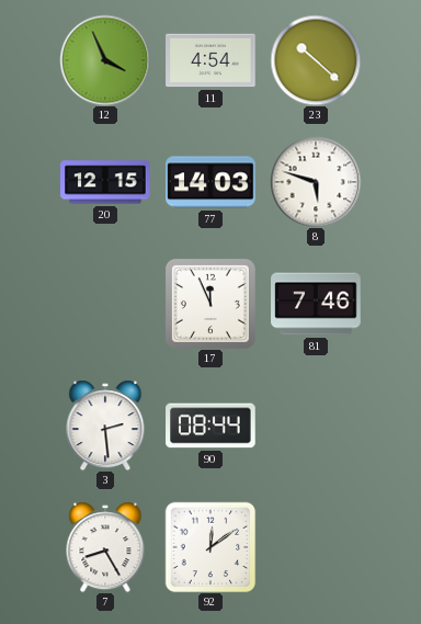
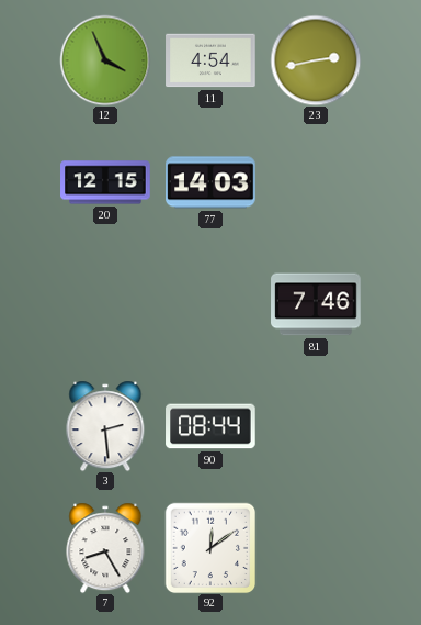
23: 10:22 -> 2:43
8: 5:48 -> none
17: 11:56 -> none
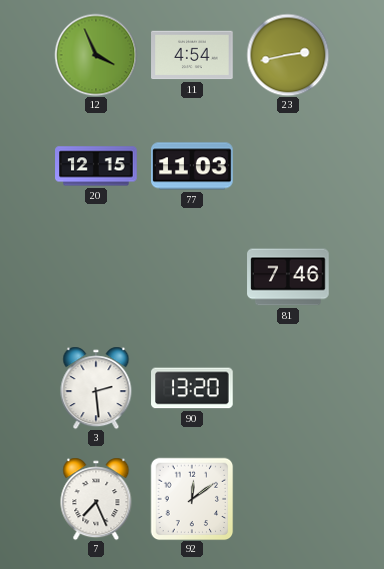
77: 14:03 -> 11:03
90: 08:44 -> 13:20
7: 8:25 -> 7:26
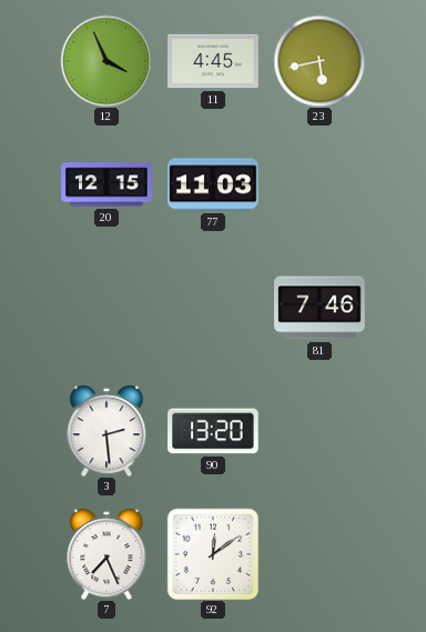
11: 4:54 -> 4:45
23: 2:43 -> 5:43
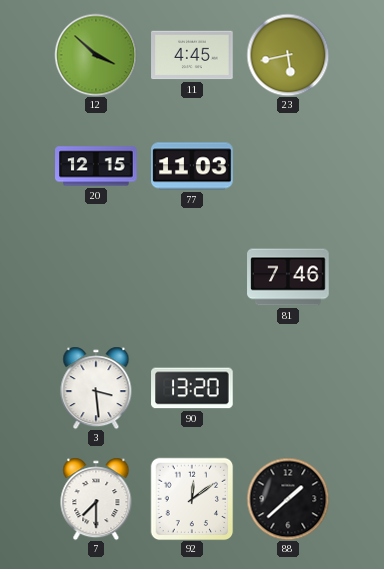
12: 3:56 -> 3:52
3: 2:29 -> 3:29
7: 7:26 -> 7:30
88: none -> 1:38
